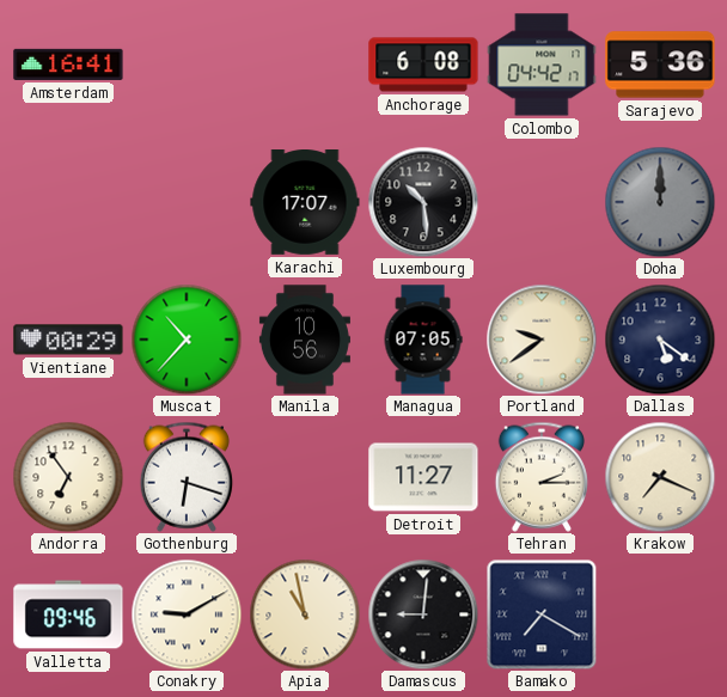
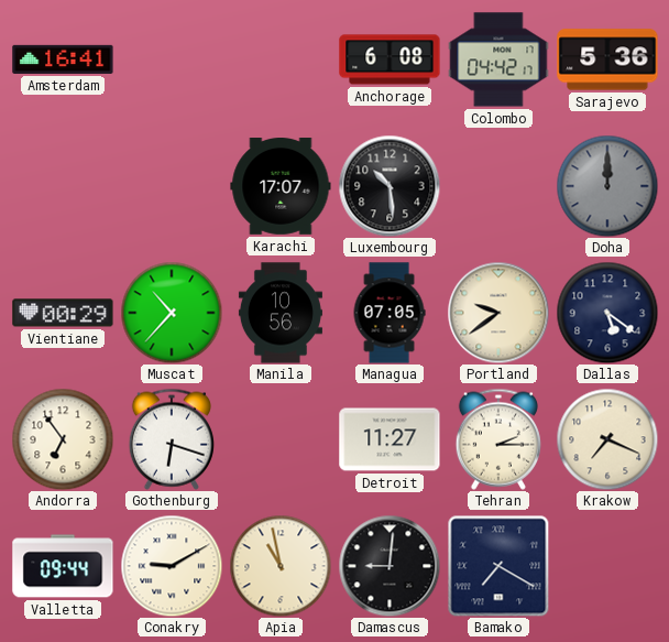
Valletta: 09:46 -> 09:44
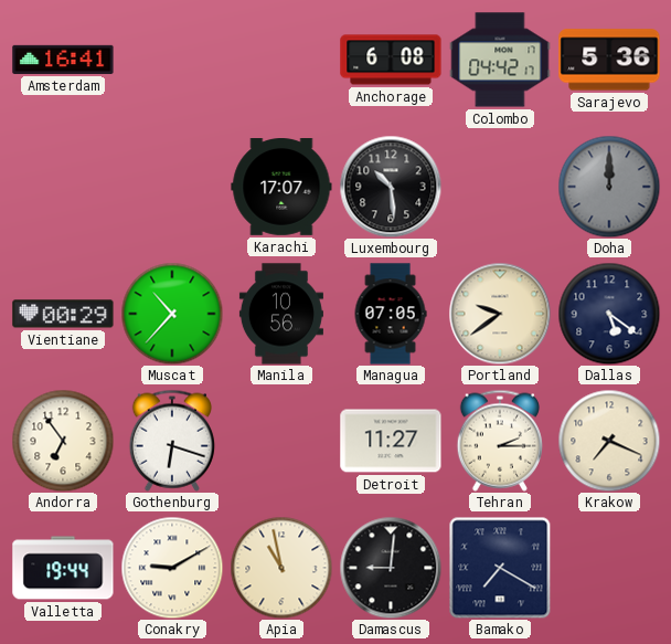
Valletta: 09:44 -> 19:44
